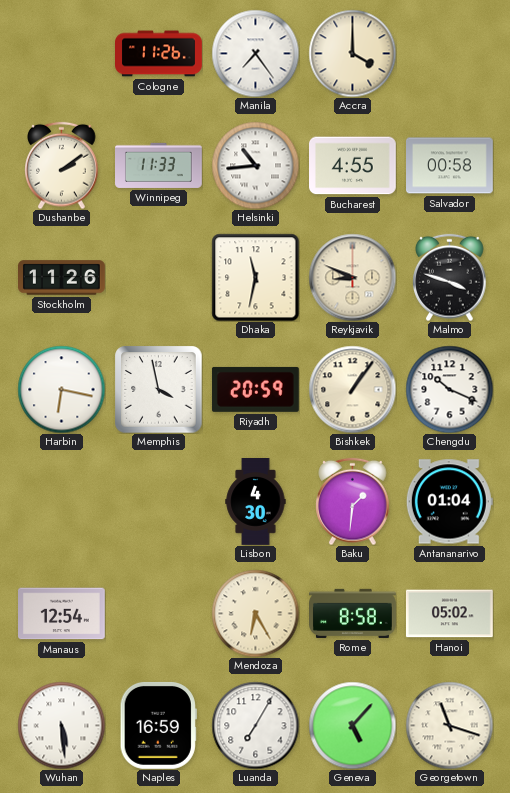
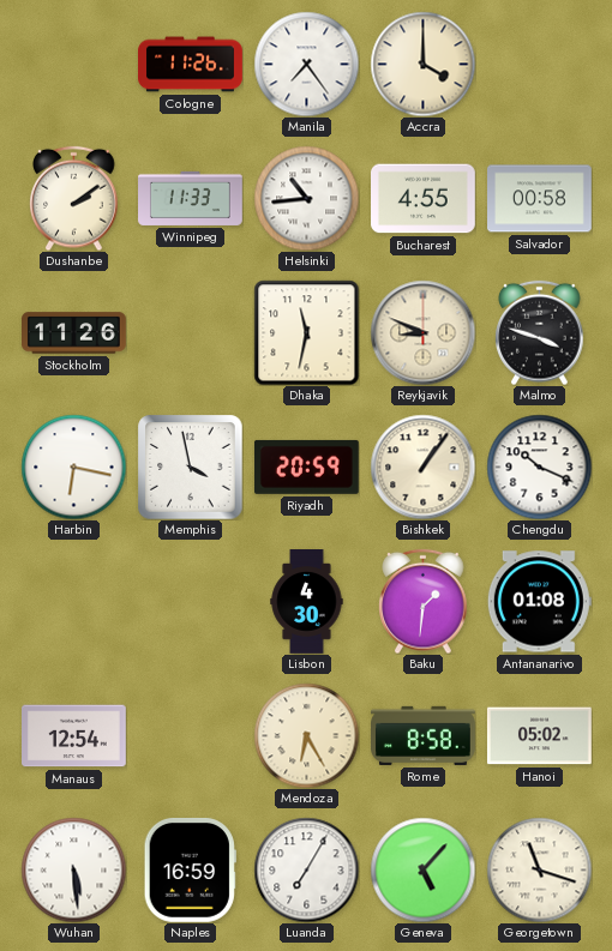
Antananarivo: 01:04 -> 01:08
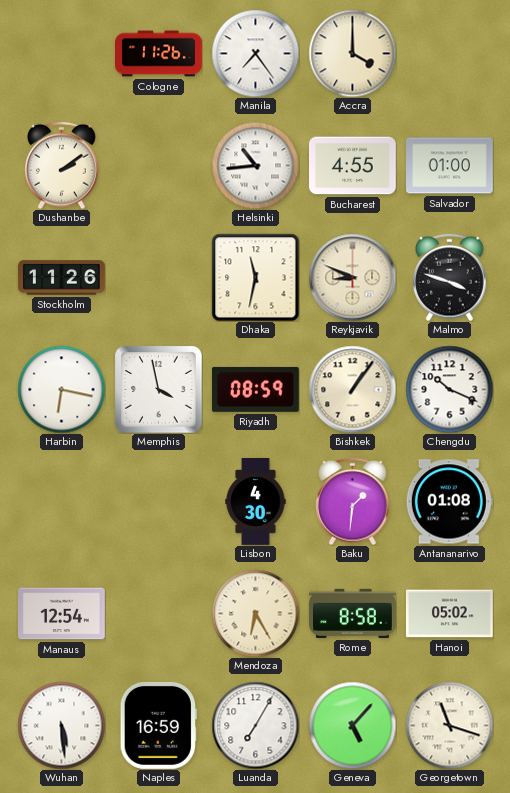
Winnipeg: 11:33 -> none
Salvador: 00:58 -> 01:00
Riyadh: 20:59 -> 08:59
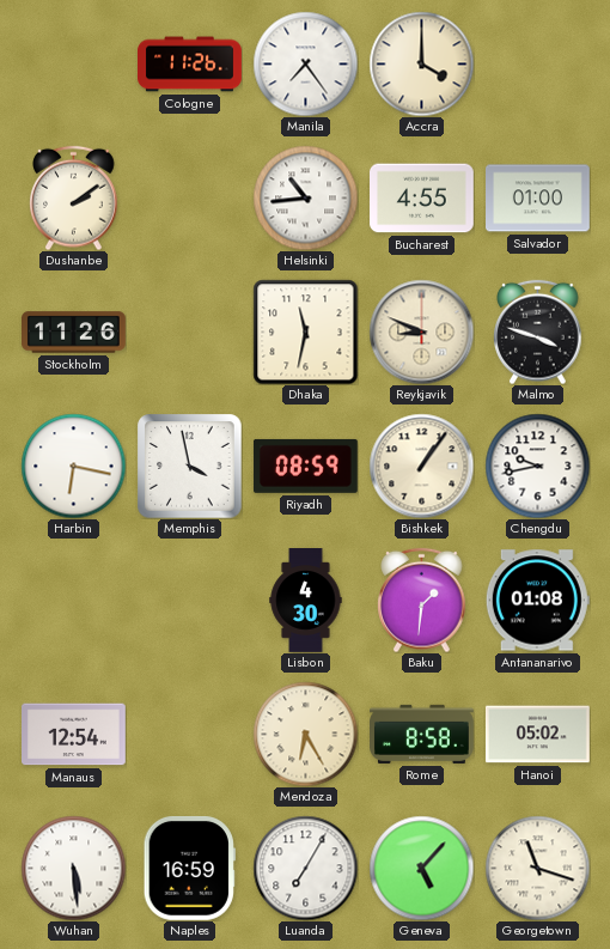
Chengdu: 10:19 -> 9:43
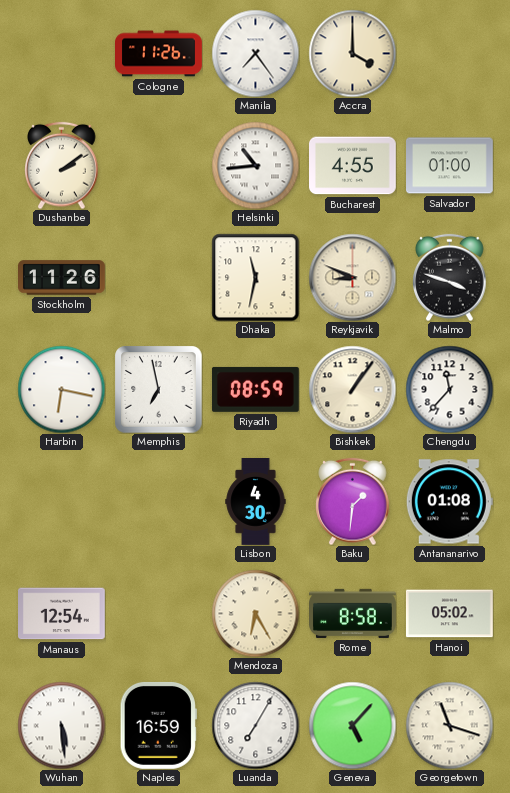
Memphis: 3:58 -> 6:58
Chengdu: 9:43 -> 11:37
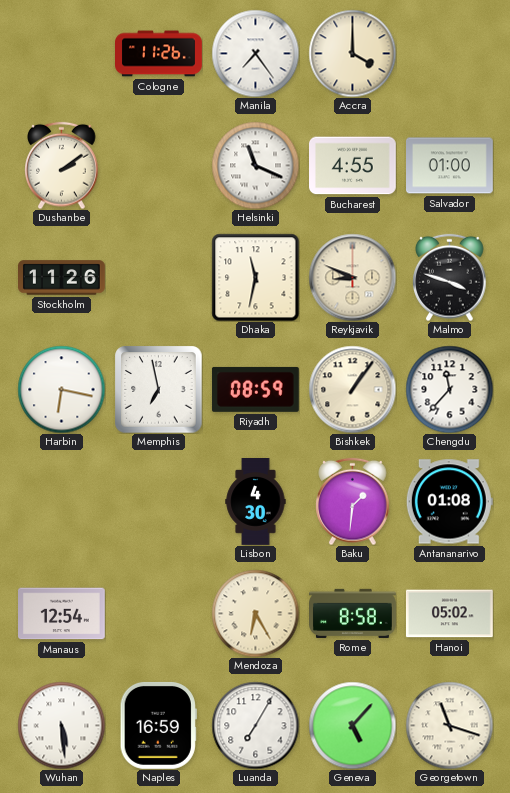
Helsinki: 10:44 -> 11:19
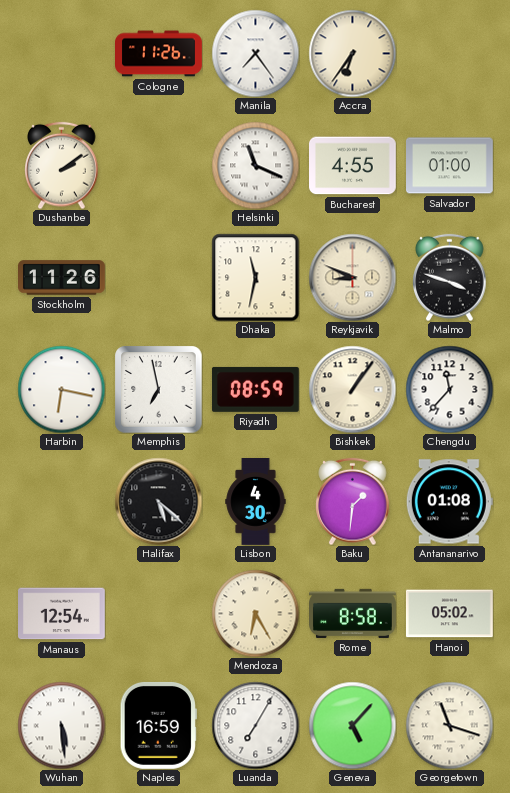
Accra: 4:00 -> 6:36
Halifax: none -> 5:22
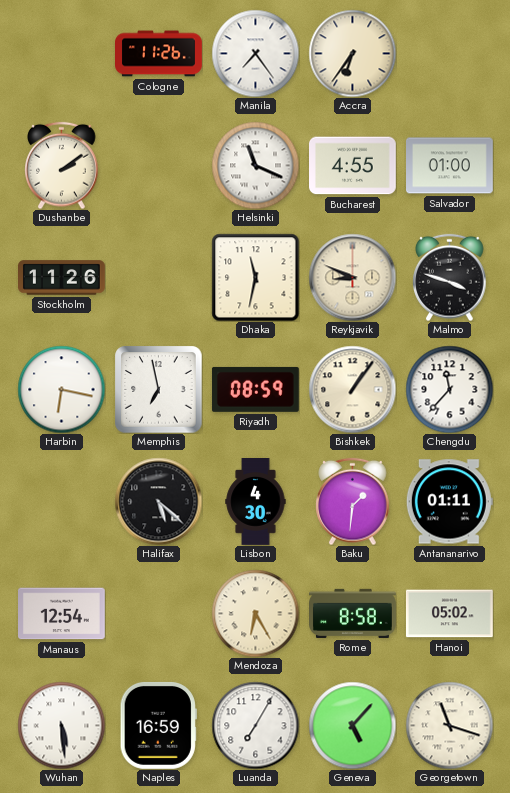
Antananarivo: 01:08 -> 01:11
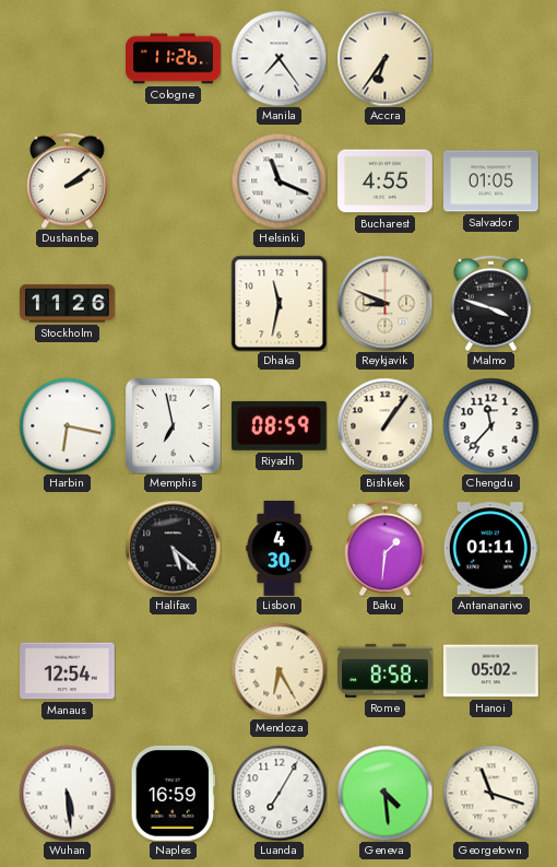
Salvador: 01:00 -> 01:05
Geneva: 5:07 -> 4:29
